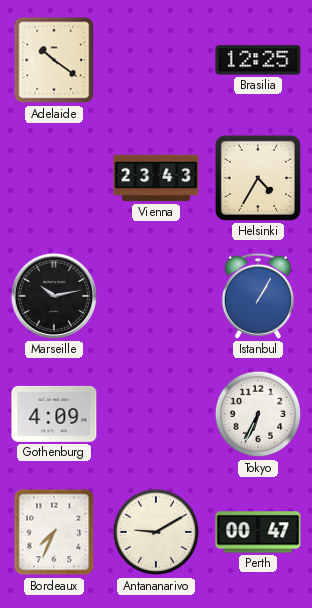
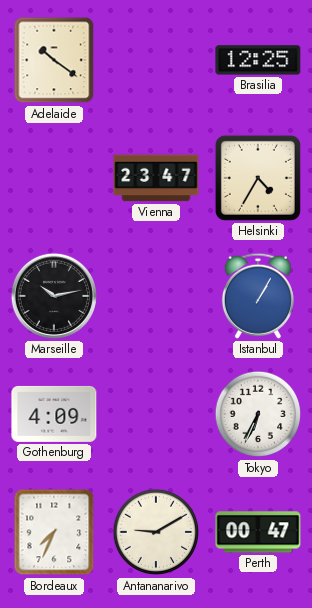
Vienna: 23:43 -> 23:47
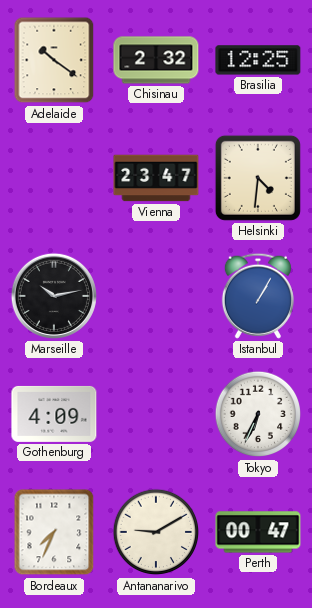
Chisinau: none -> 2:32
Helsinki: 4:35 -> 4:31
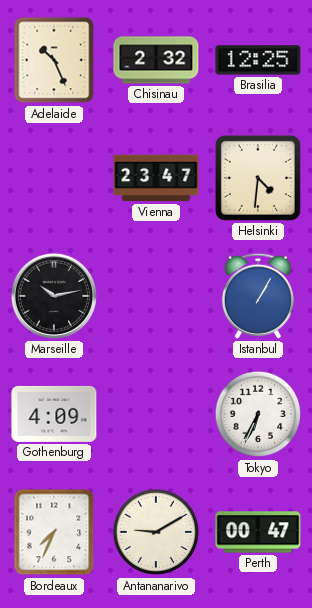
Adelaide: 10:21 -> 10:26
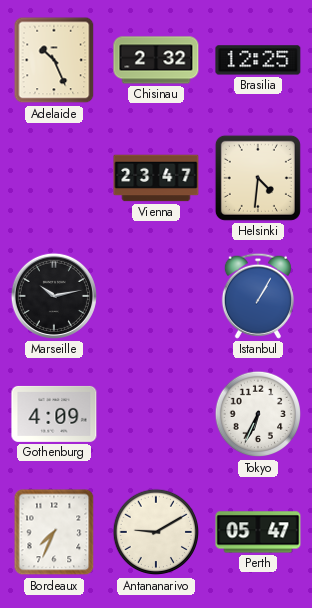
Perth: 00:47 -> 05:47
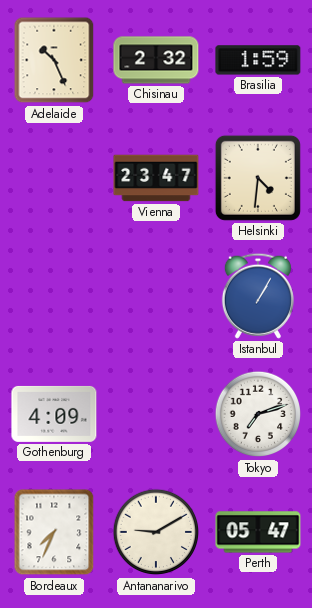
Brasilia: 12:25 -> 1:59
Marseille: 10:13 -> none
Tokyo: 6:34 -> 7:12
